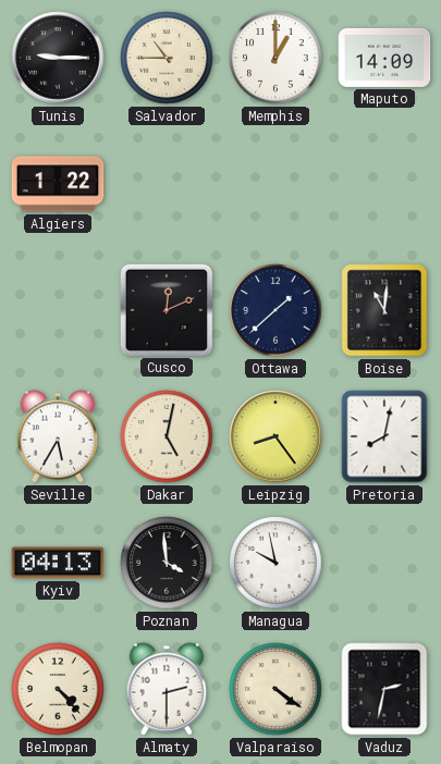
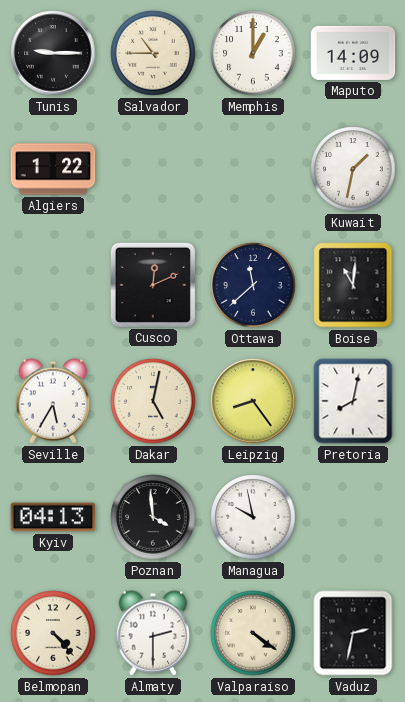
Kuwait: none -> 1:32
Ottawa: 1:38 -> 11:38
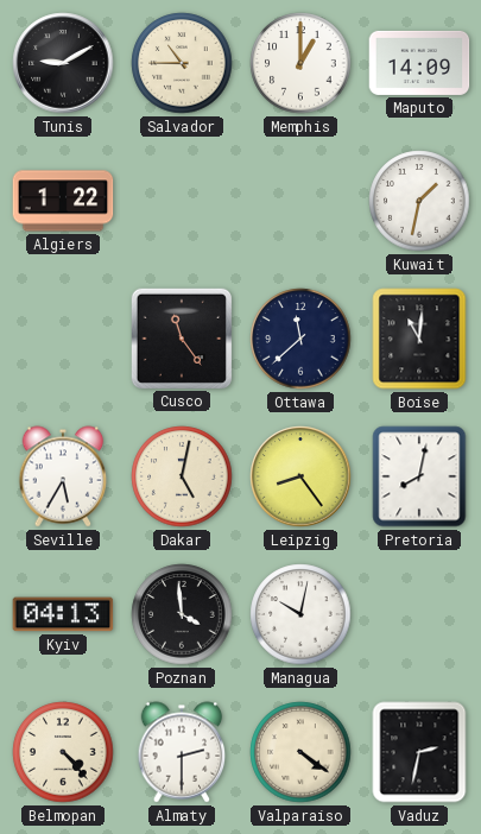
Tunis: 9:15 -> 9:10
Cusco: 12:11 -> 11:24
Managua: 9:58 -> 10:02
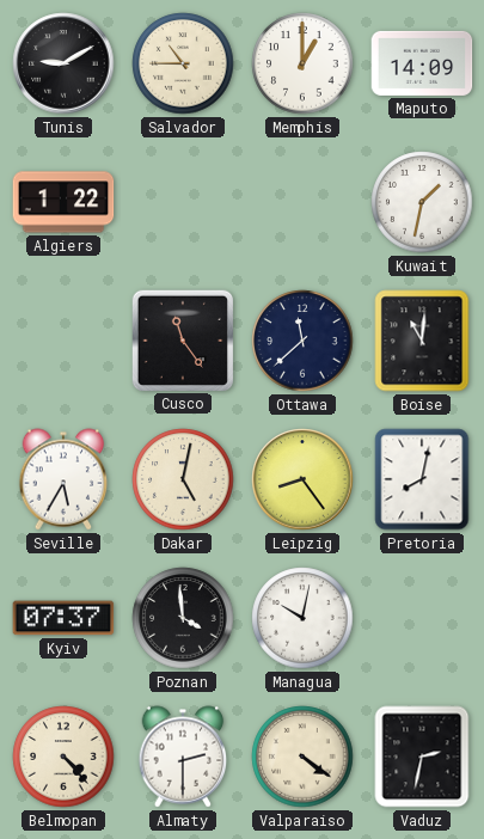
Kyiv: 04:13 -> 07:37
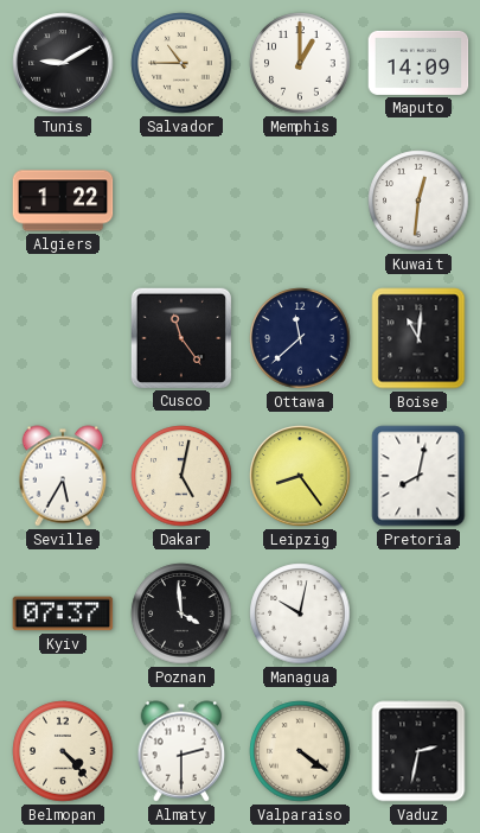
Kuwait: 1:32 -> 12:31
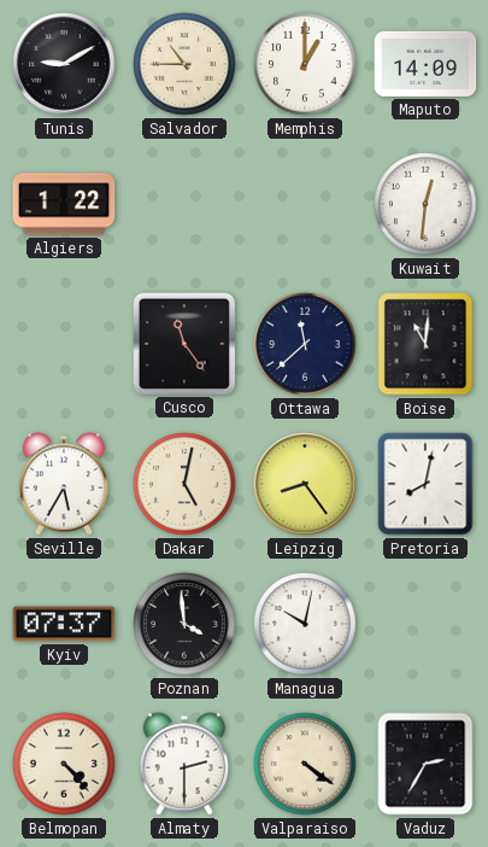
Vaduz: 2:32 -> 2:35
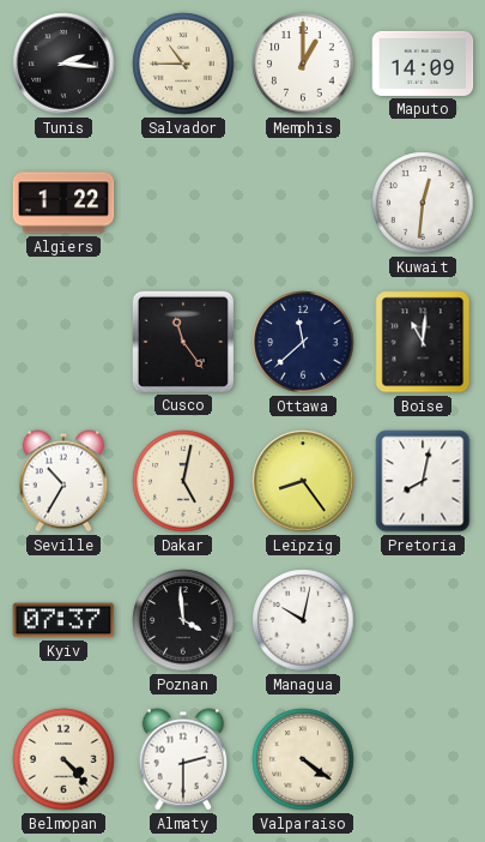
Tunis: 9:10 -> 2:16
Seville: 5:35 -> 10:35
Vaduz: 2:35 -> none
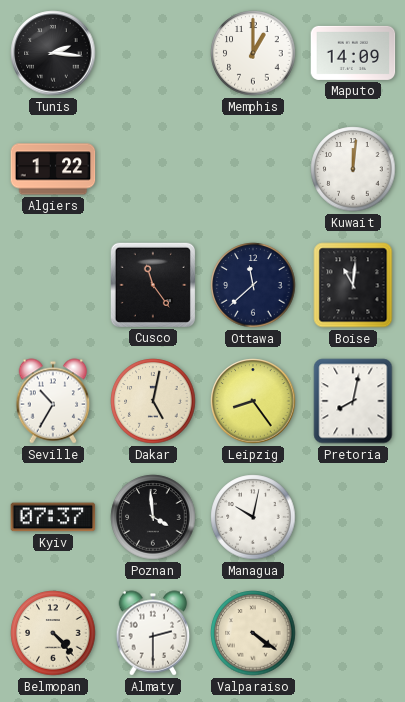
Salvador: 10:45 -> none
Kuwait: 12:31 -> 12:01
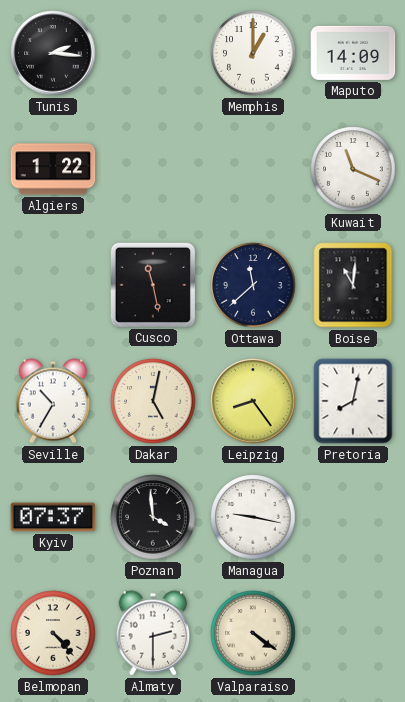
Kuwait: 12:01 -> 11:19
Cusco: 11:24 -> 11:28
Managua: 10:02 -> 9:17
